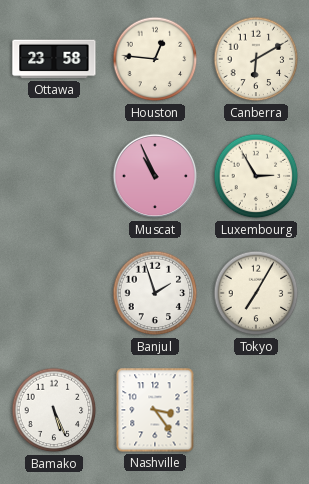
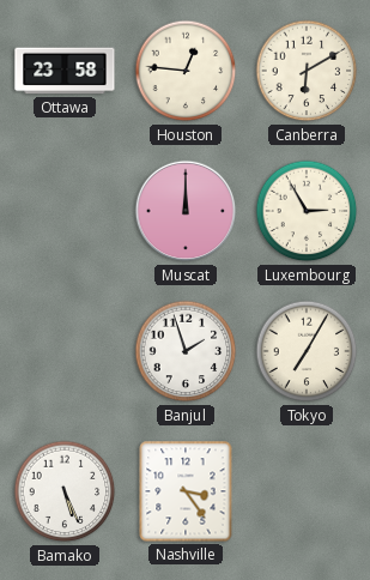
Muscat: 10:56 -> 12:00
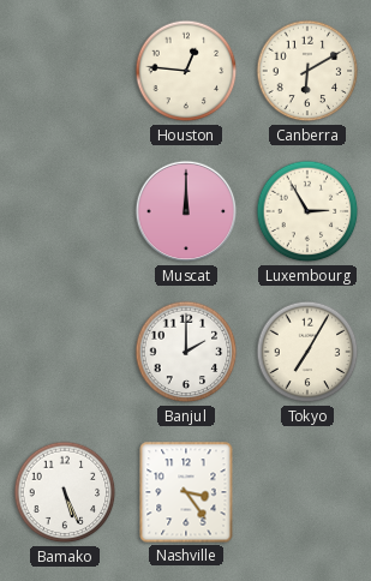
Ottawa: 23:58 -> none
Banjul: 1:57 -> 2:00
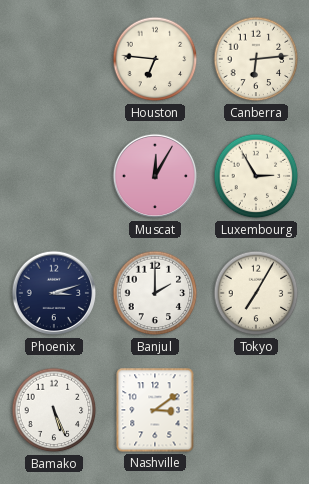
Houston: 12:46 -> 6:46
Canberra: 6:10 -> 6:14
Muscat: 12:00 -> 12:05
Phoenix: none -> 3:12
Nashville: 3:24 -> 3:09
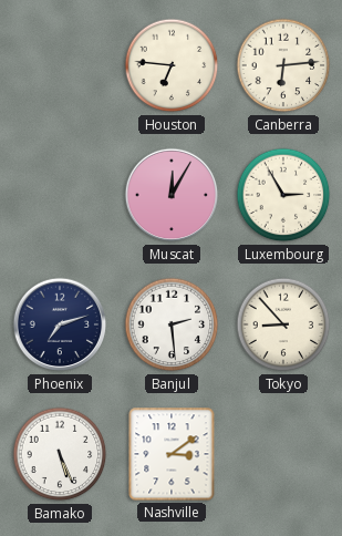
Phoenix: 3:12 -> 7:12
Banjul: 2:00 -> 2:29
Tokyo: 7:05 -> 8:53
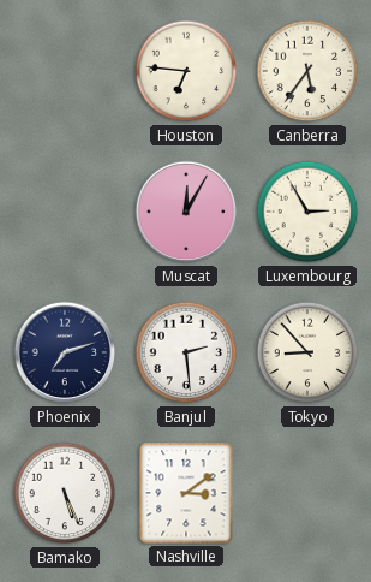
Canberra: 6:14 -> 5:36
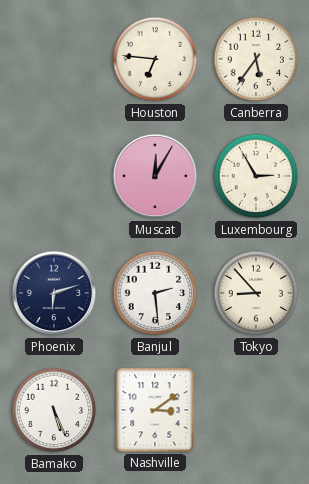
Phoenix: 7:12 -> 6:12
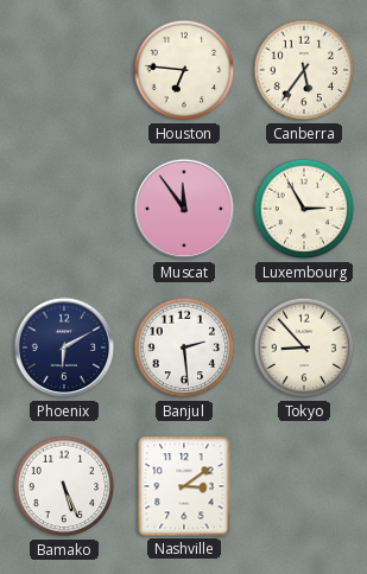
Muscat: 12:05 -> 11:54
Phoenix: 6:12 -> 6:10
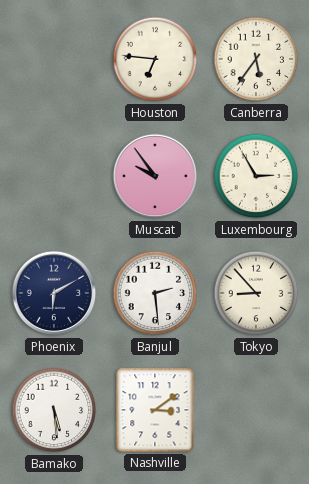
Muscat: 11:54 -> 9:54
Bamako: 5:26 -> 5:29
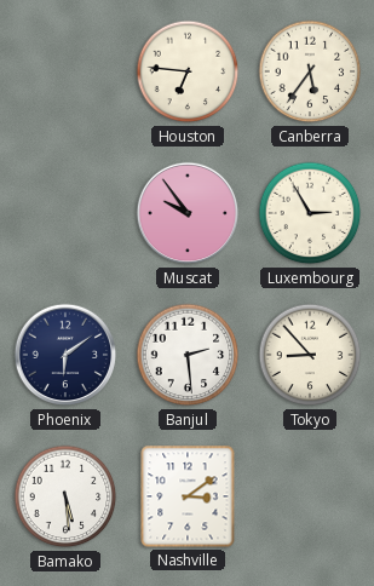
Phoenix: 6:10 -> 6:09
